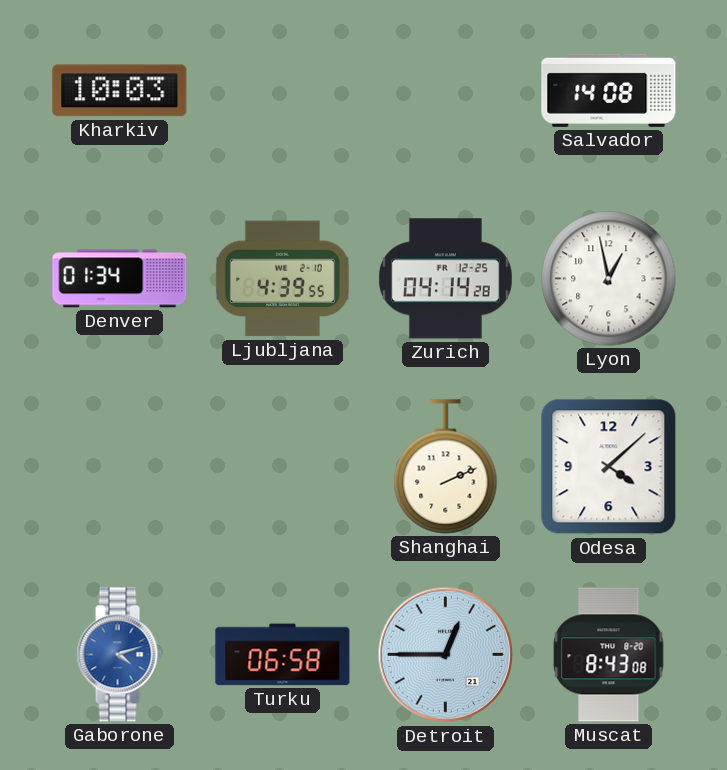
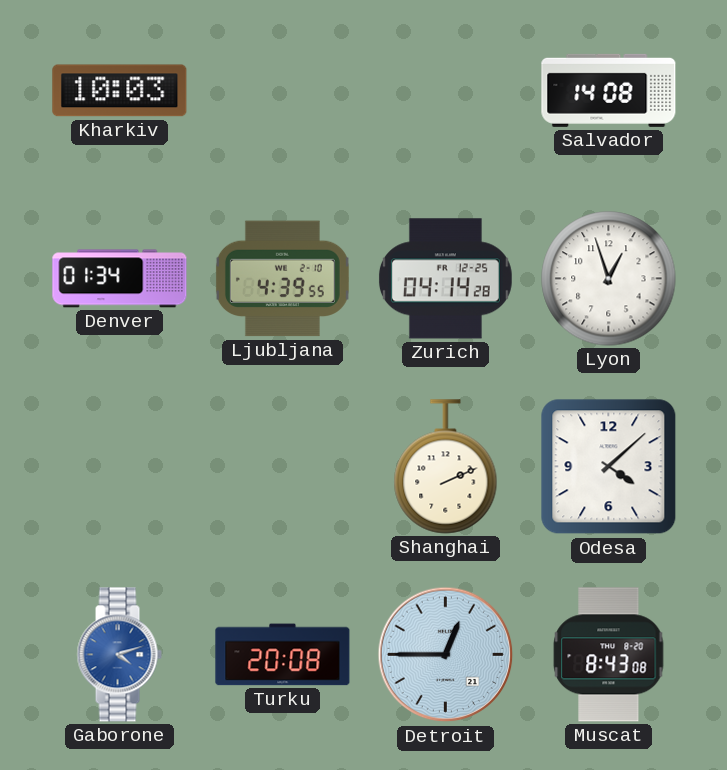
Lyon: 12:58 -> 12:57
Turku: 06:58 -> 20:08
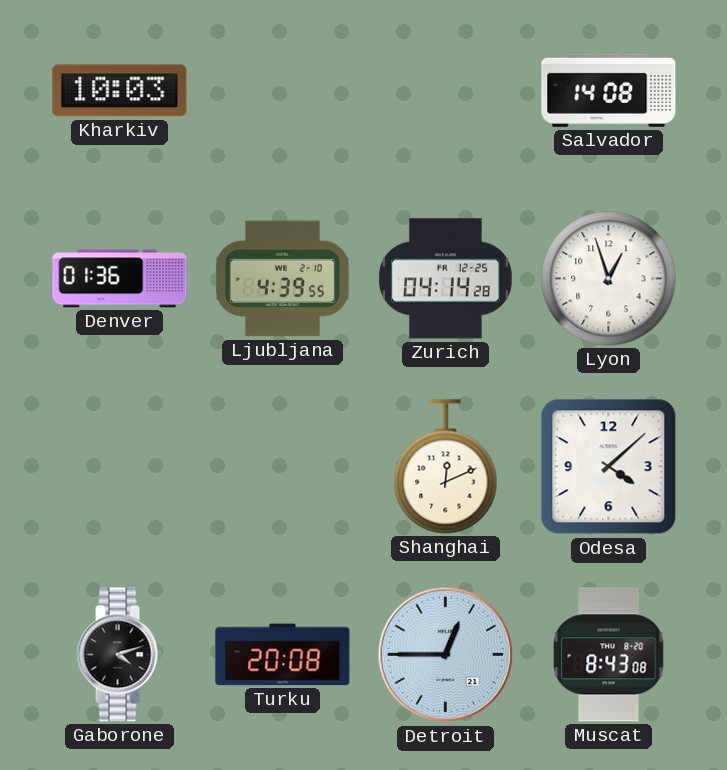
Denver: 01:34 -> 01:36
Shanghai: 2:11 -> 12:11
Gaborone dial: blue -> black
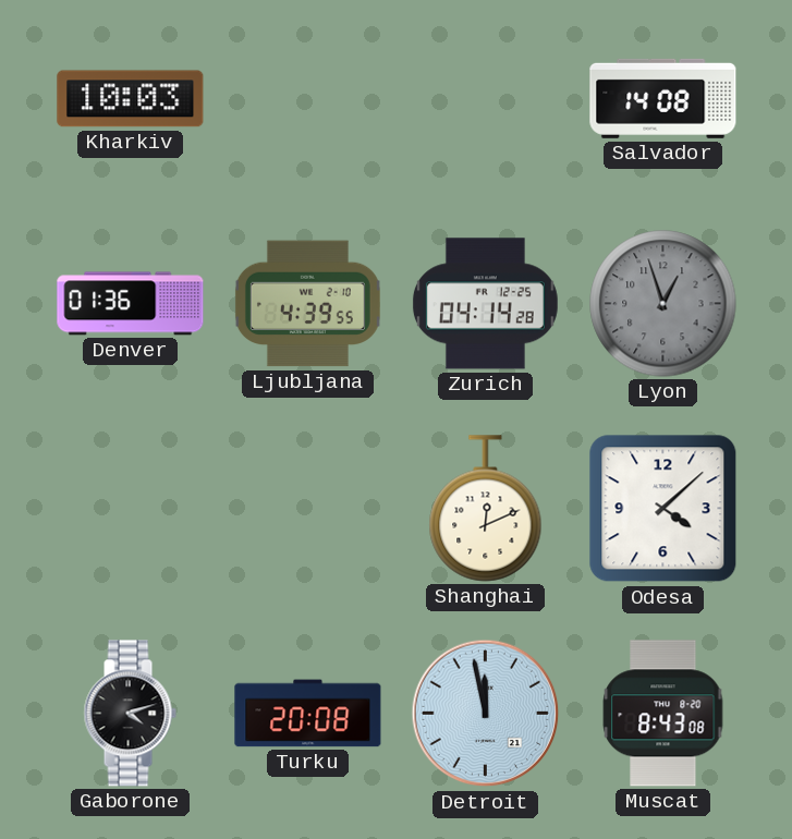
Lyon dial: white -> grey
Detroit: 12:45 -> 11:58
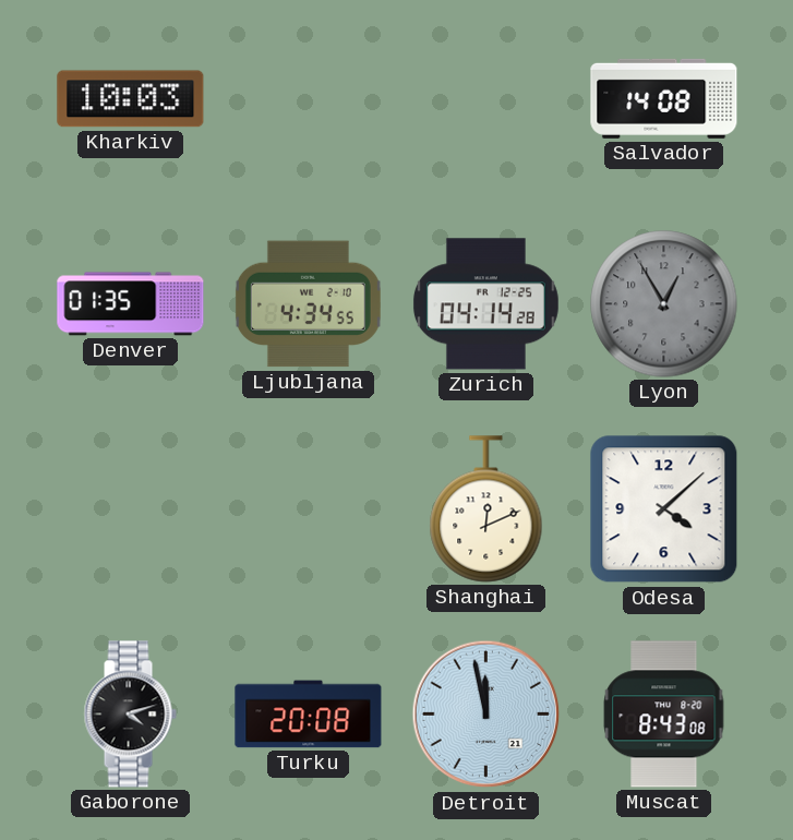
Denver: 01:36 -> 01:35
Ljubljana: 4:39 -> 4:34
Lyon: 12:57 -> 12:55
